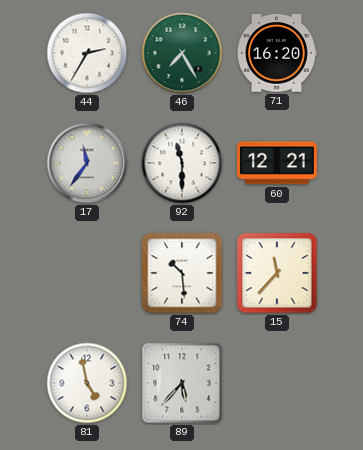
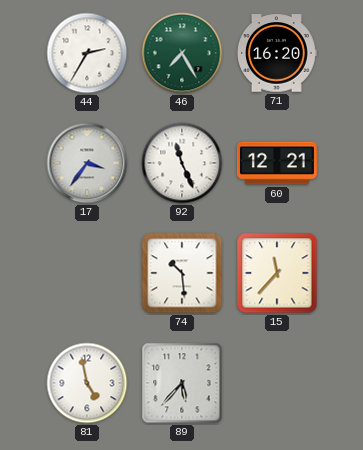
17: 11:36 -> 3:36
92: 11:30 -> 11:26
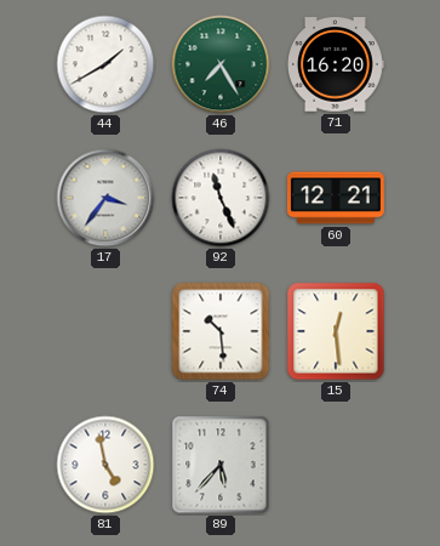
44: 2:35 -> 1:40
15: 11:37 -> 12:29
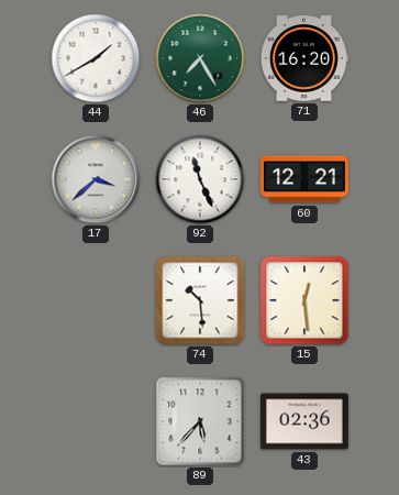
17: 3:36 -> 3:38
81: 4:58 -> none
43: none -> 02:36
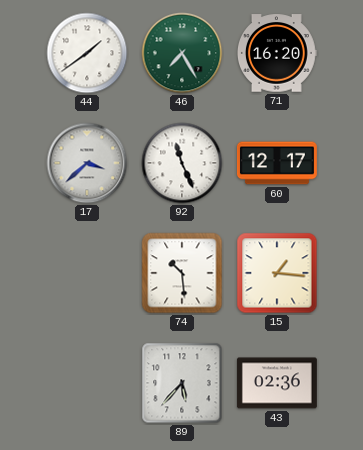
44: 1:40 -> 1:39
60: 12:21 -> 12:17
15: 12:29 -> 1:16
